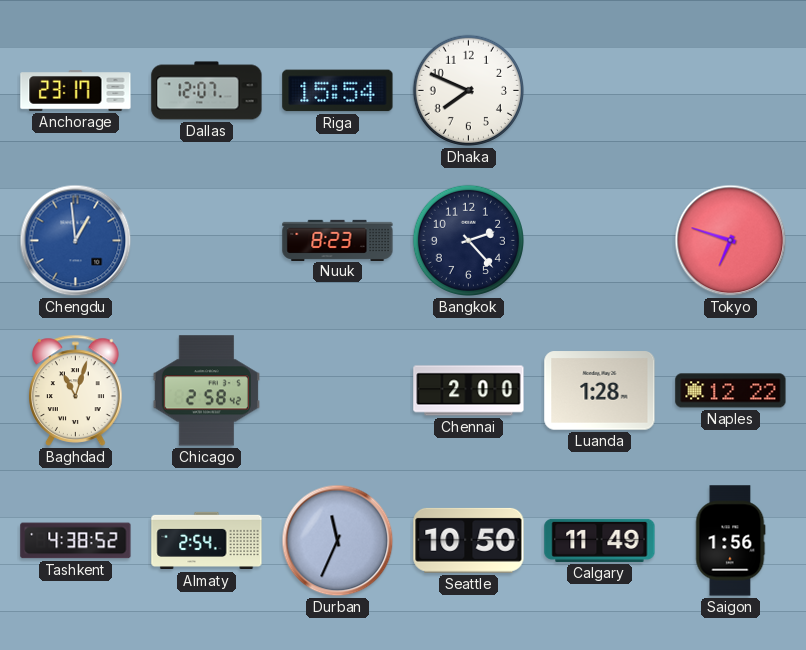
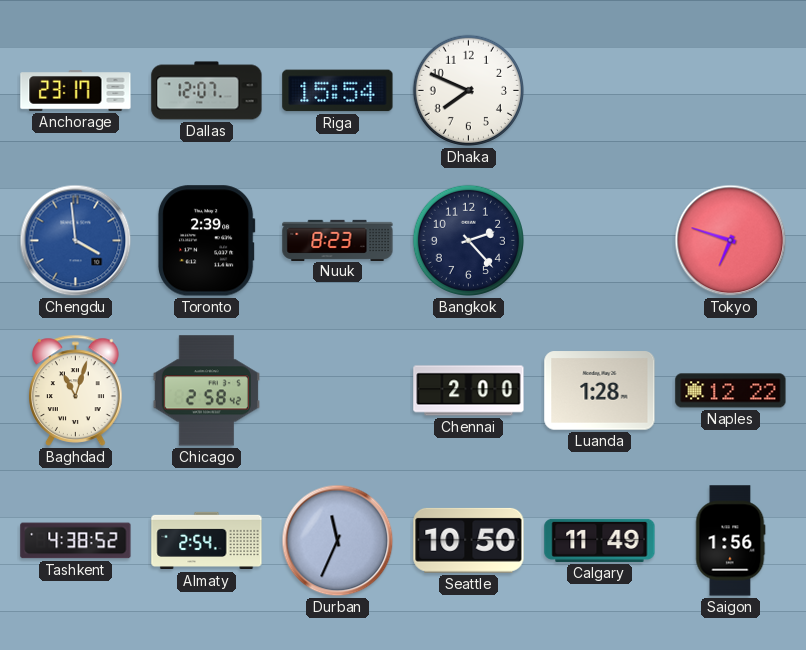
Chengdu: 12:59 -> 3:59
Toronto: none -> 2:39
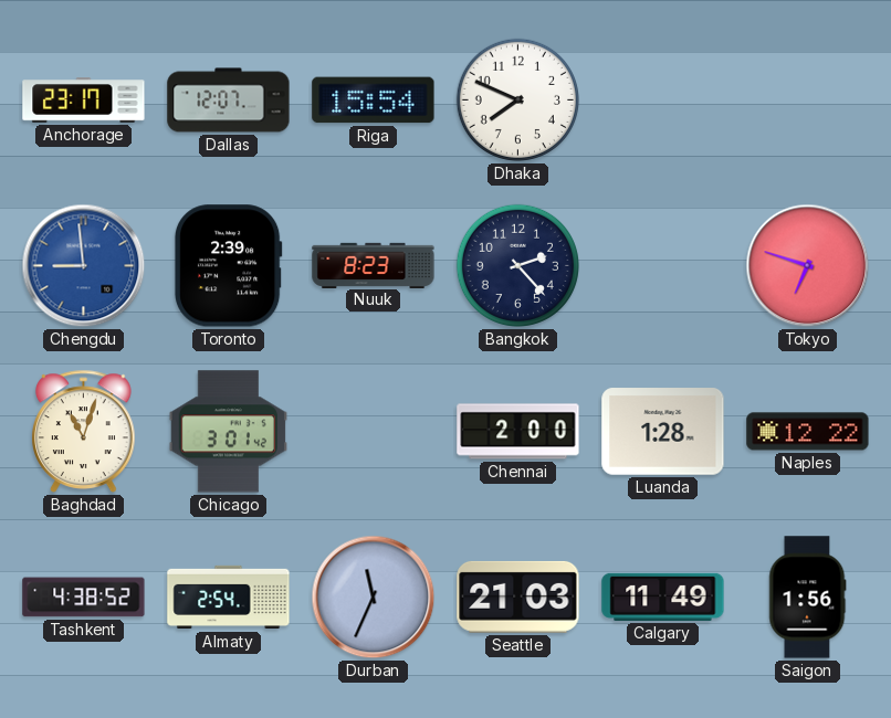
Chengdu: 3:59 -> 8:59
Chicago: 2:58 -> 3:01
Seattle: 10:50 -> 21:03
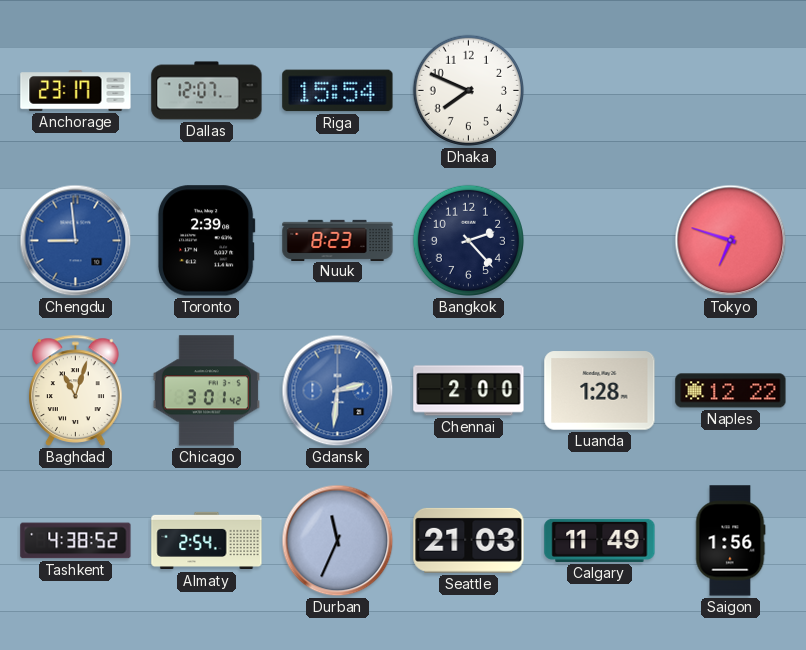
Gdansk: none -> 2:31
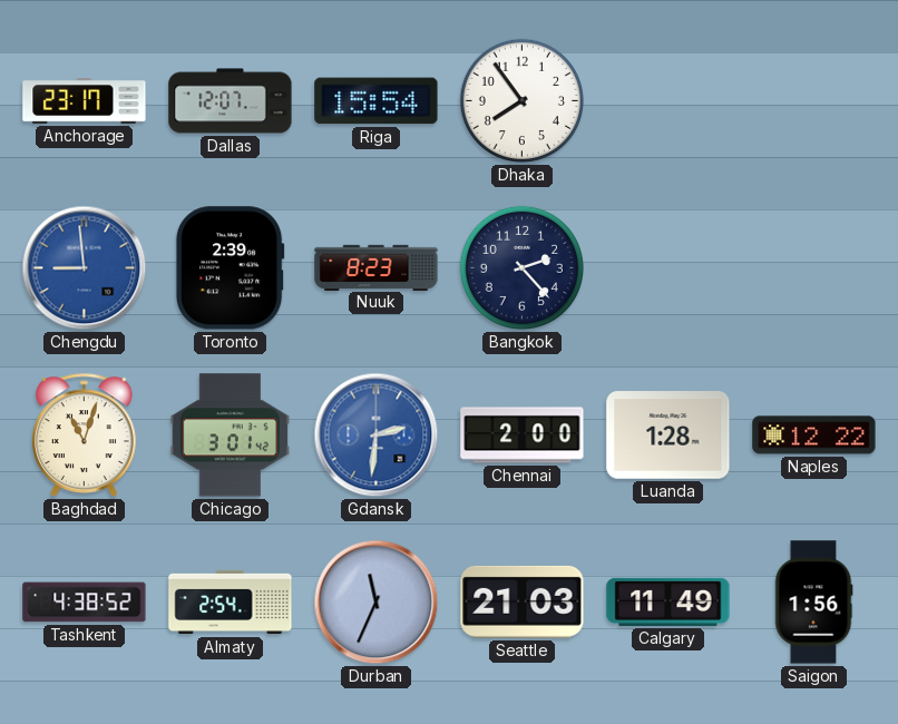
Dhaka: 7:49 -> 7:54
Tokyo: 6:48 -> none
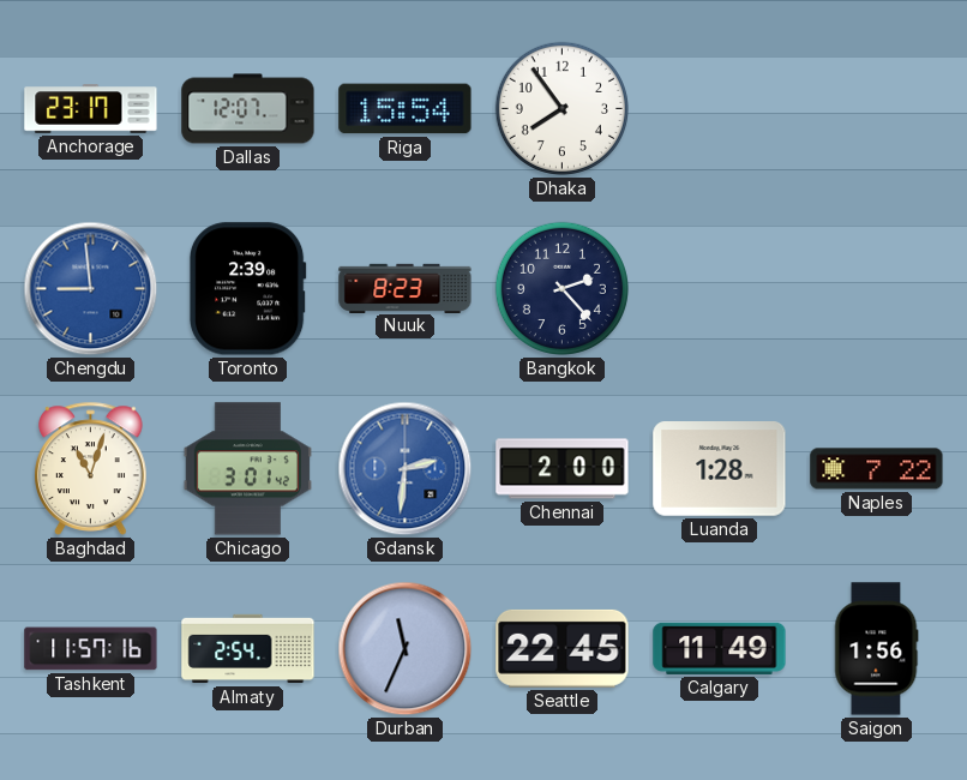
Naples: 12:22 -> 7:22
Tashkent: 4:38 -> 11:57
Seattle: 21:03 -> 22:45
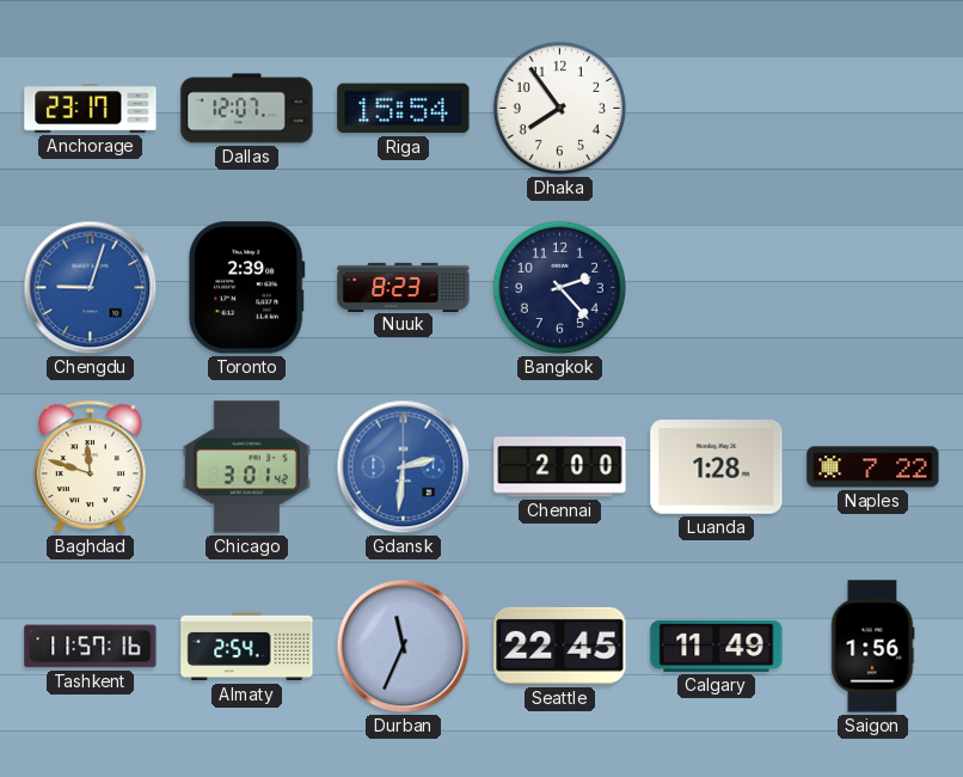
Chengdu: 8:59 -> 9:03
Baghdad: 11:03 -> 11:48
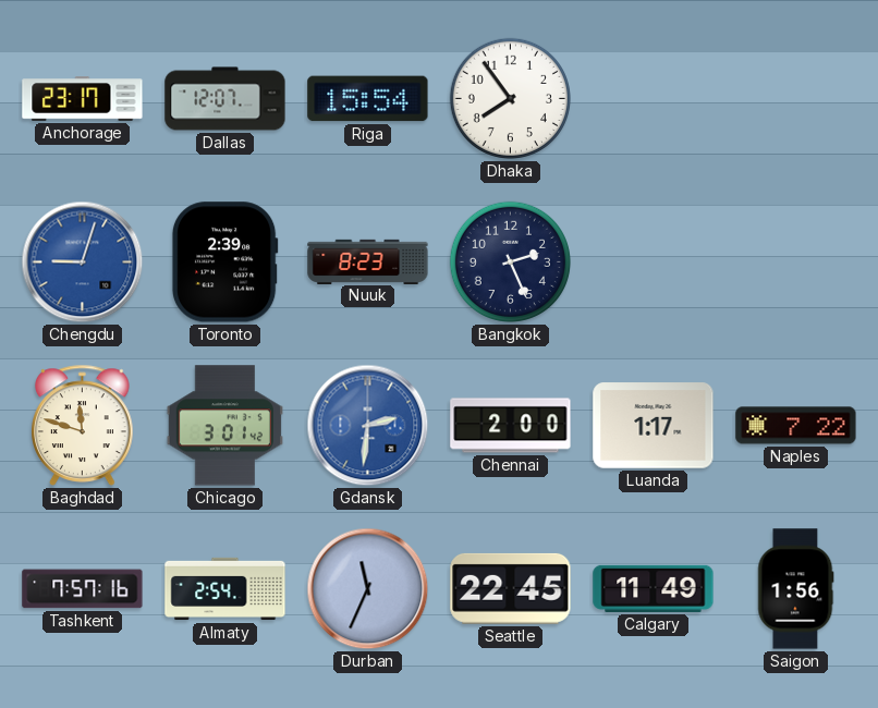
Bangkok: 2:23 -> 2:26
Luanda: 1:28 -> 1:17
Tashkent: 11:57 -> 7:57
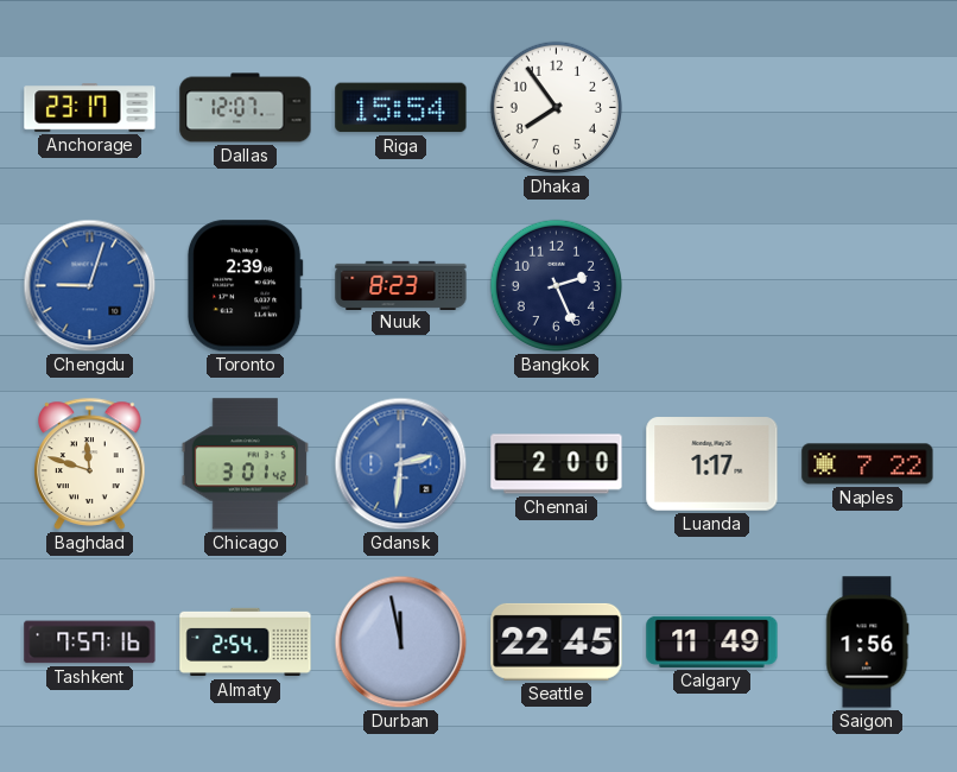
Durban: 11:34 -> 11:58
